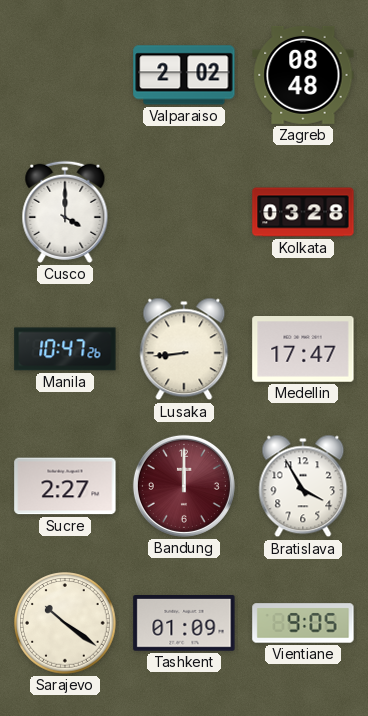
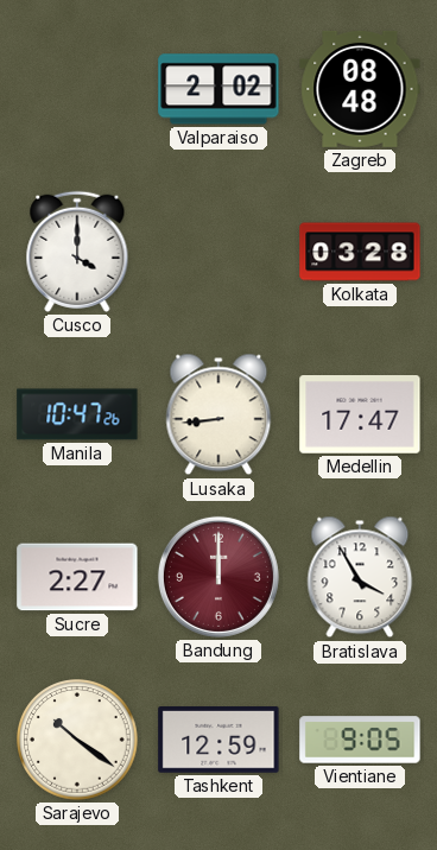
Tashkent: 01:09 -> 12:59
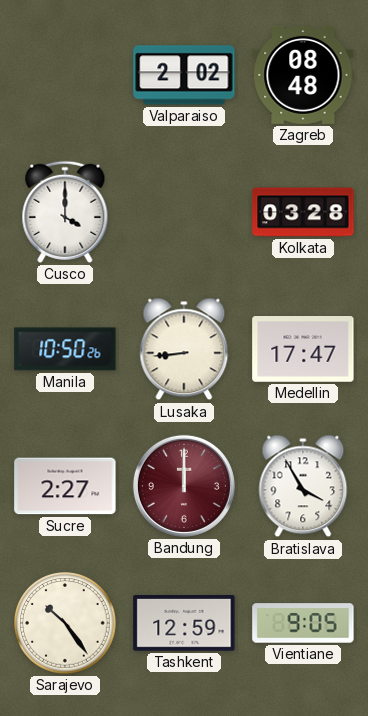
Manila: 10:47 -> 10:50
Sarajevo: 10:21 -> 10:24
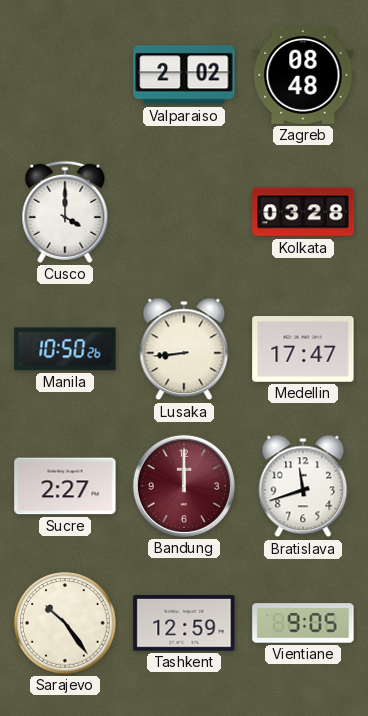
Bratislava: 3:55 -> 11:42
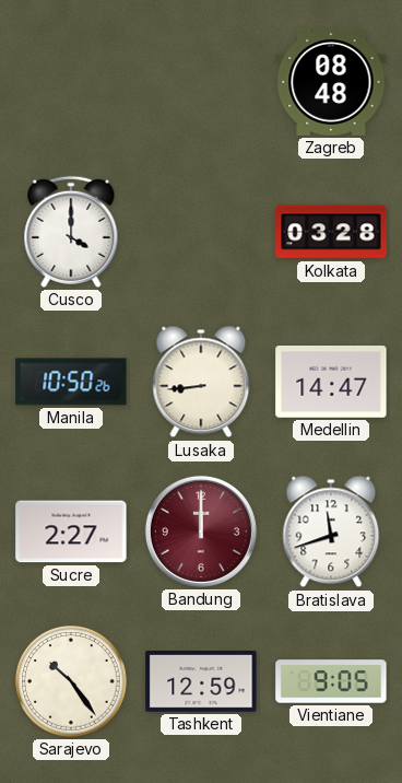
Valparaiso: 2:02 -> none
Medellin: 17:47 -> 14:47
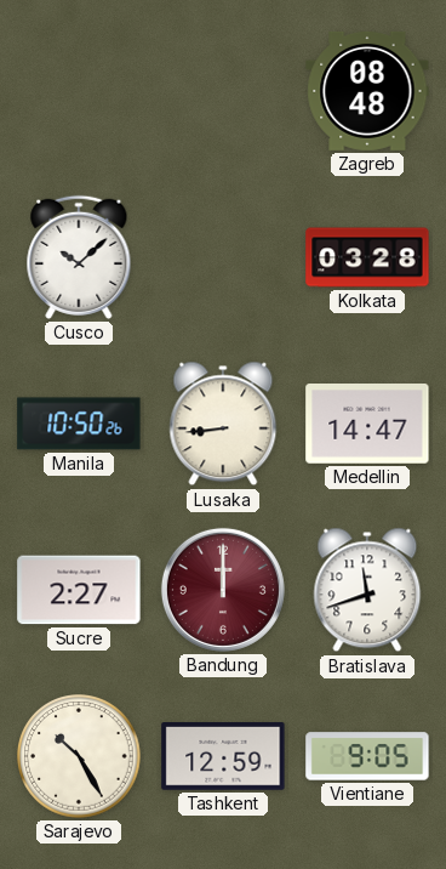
Cusco: 4:00 -> 10:08
Sarajevo: 10:24 -> 10:25
